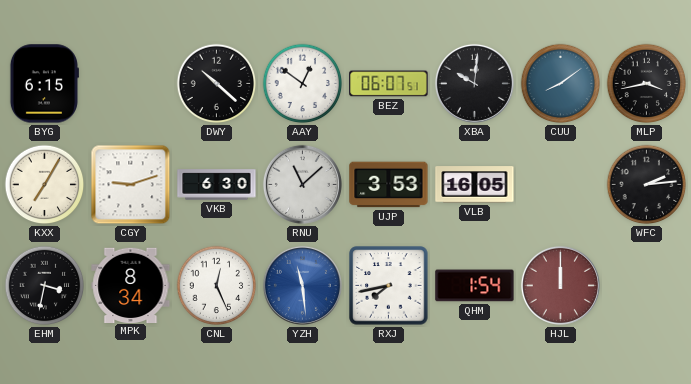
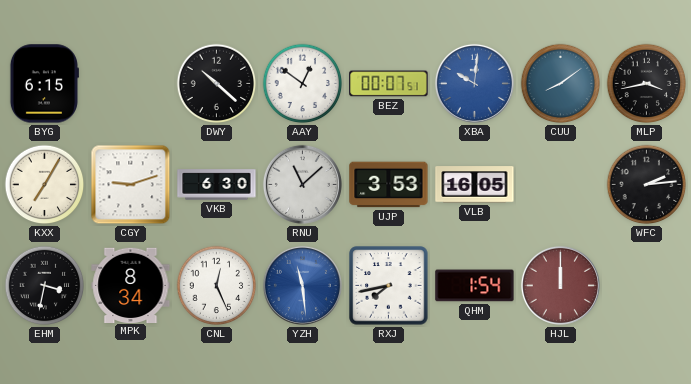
BEZ: 06:07 -> 00:07
XBA dial: black -> blue
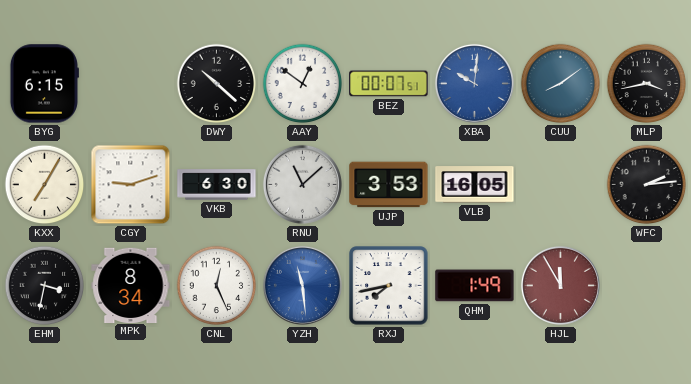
QHM: 1:54 -> 1:49
HJL: 12:00 -> 11:55
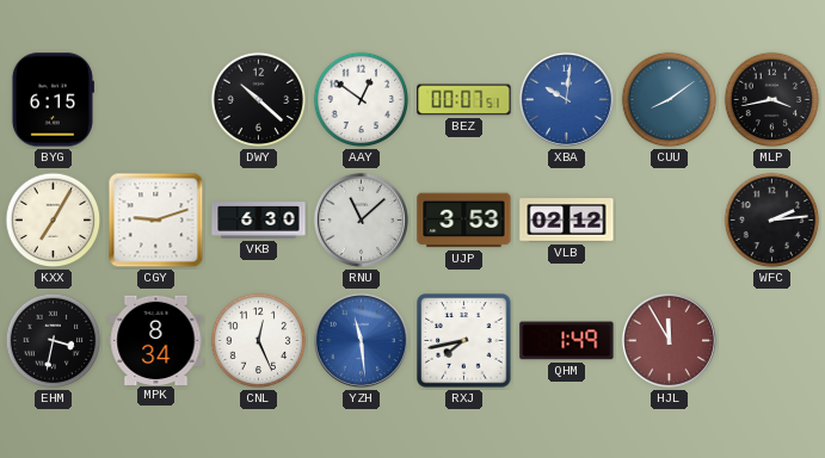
VLB: 16:05 -> 02:12
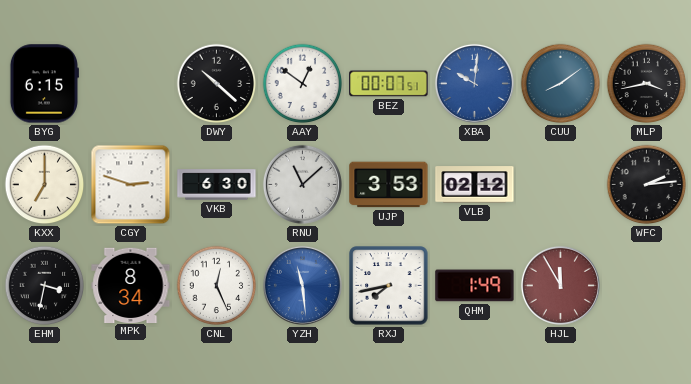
KXX: 7:05 -> 7:00
CGY: 9:12 -> 2:48
